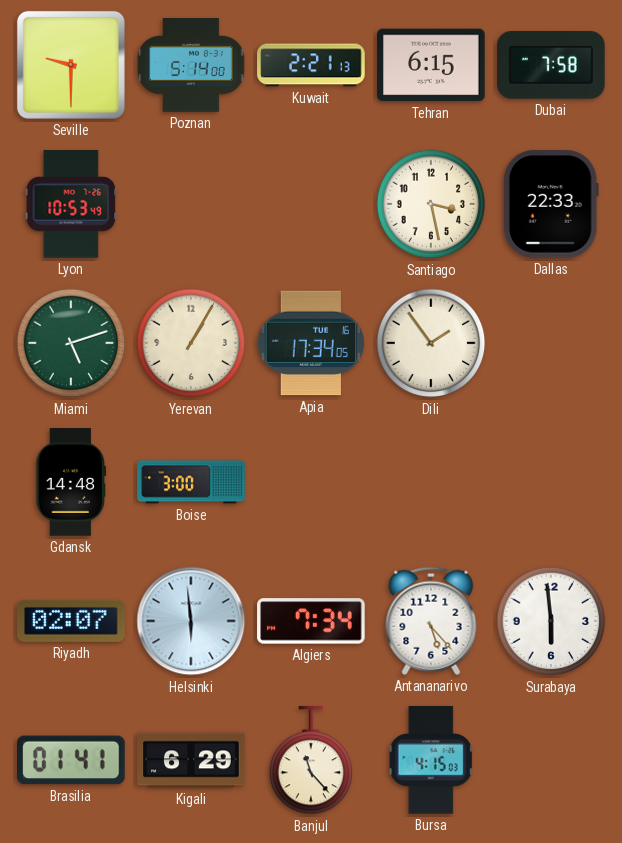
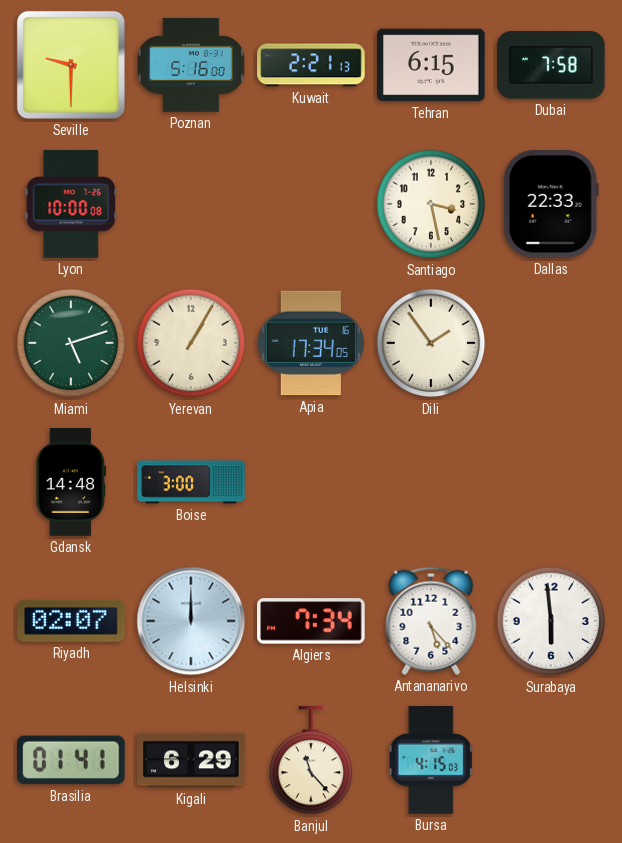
Poznan: 5:14 -> 5:16
Lyon: 10:53 -> 10:00
Helsinki: 5:59 -> 12:00
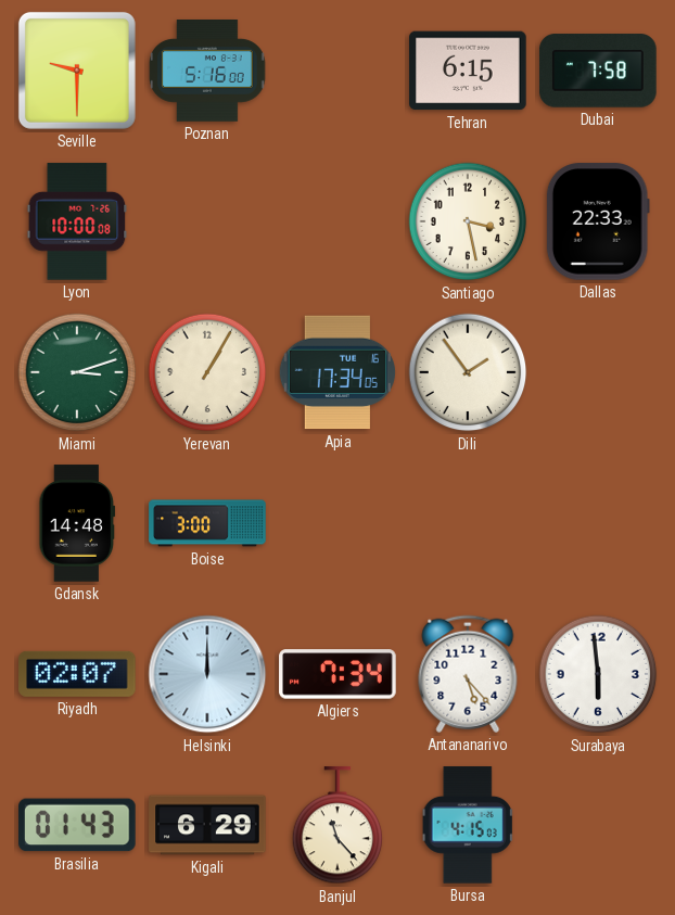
Kuwait: 2:21 -> none
Miami: 5:12 -> 3:12
Brasilia: 01:41 -> 01:43
